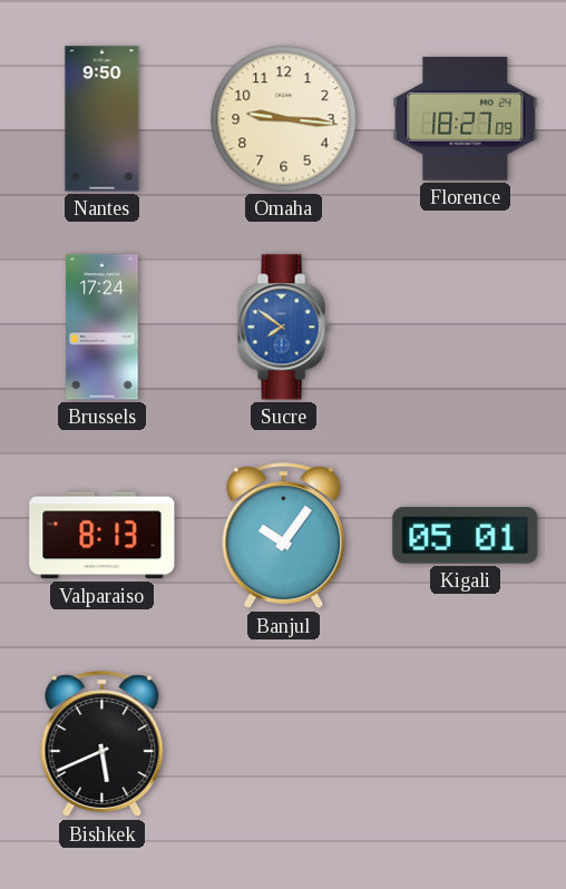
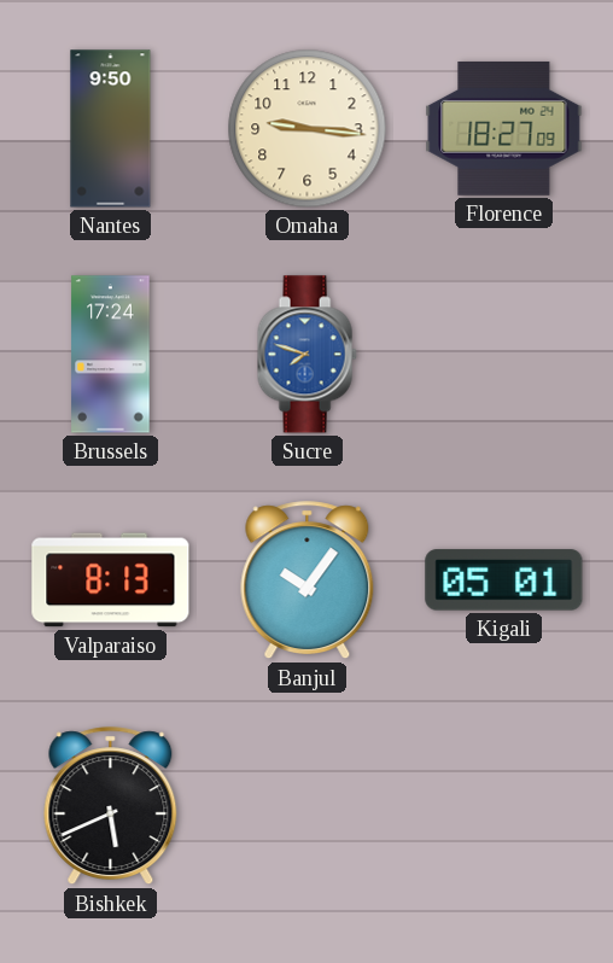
Sucre: 7:51 -> 7:48
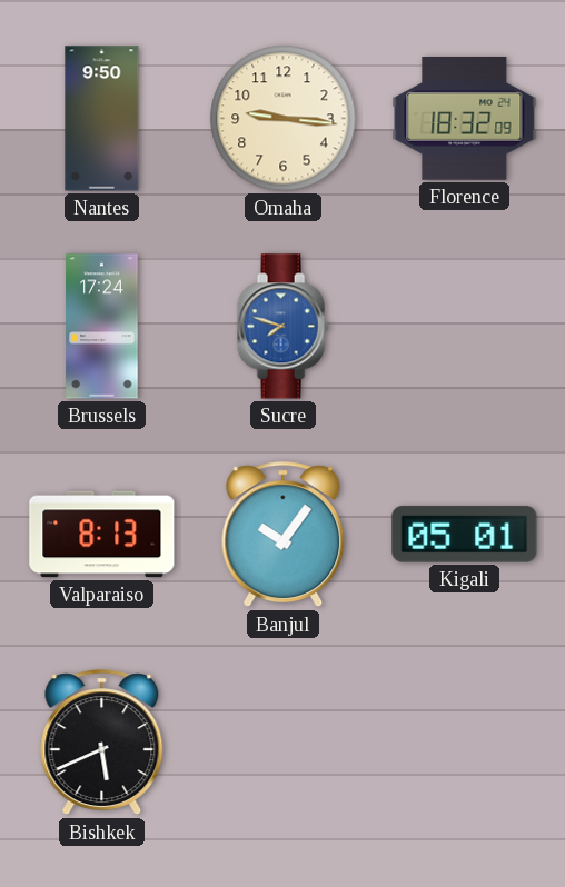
Florence: 18:27 -> 18:32
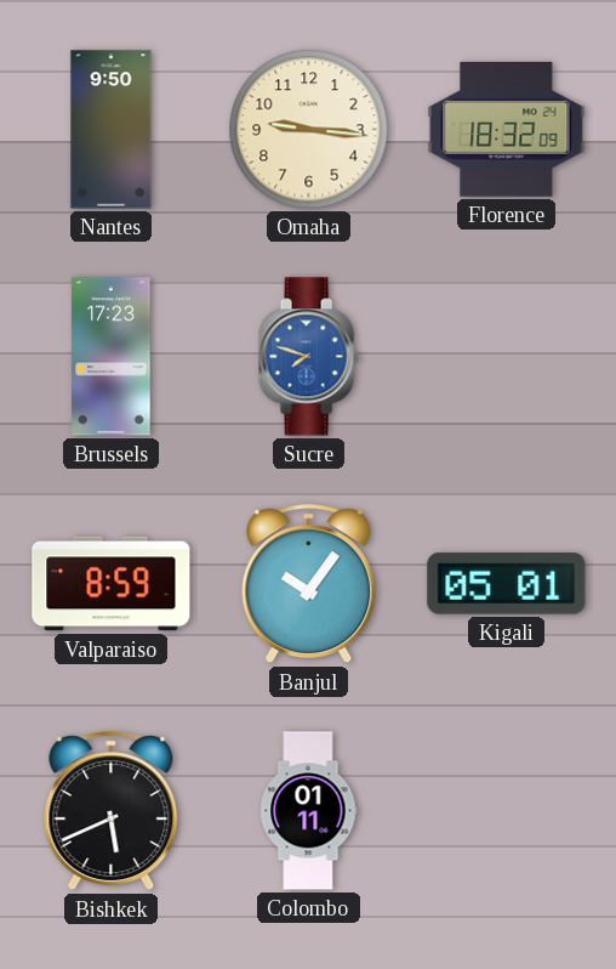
Brussels: 17:24 -> 17:23
Valparaiso: 8:13 -> 8:59
Colombo: none -> 01:11
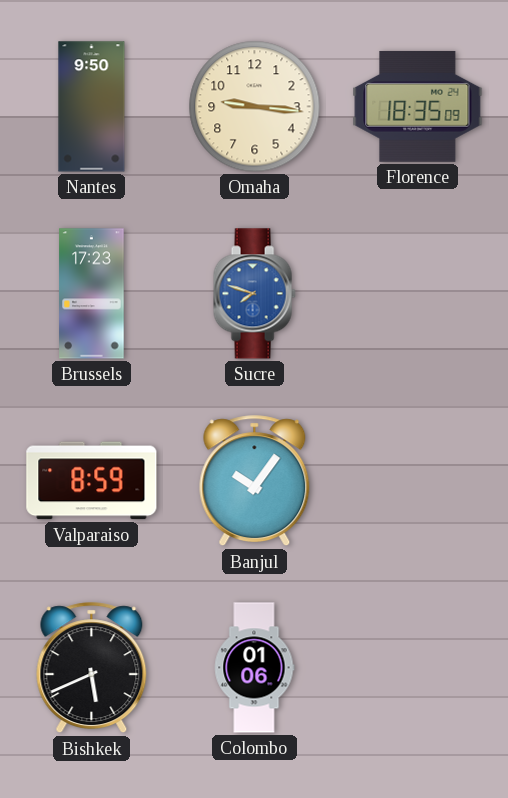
Florence: 18:32 -> 18:35
Kigali: 05:01 -> none
Colombo: 01:11 -> 01:06
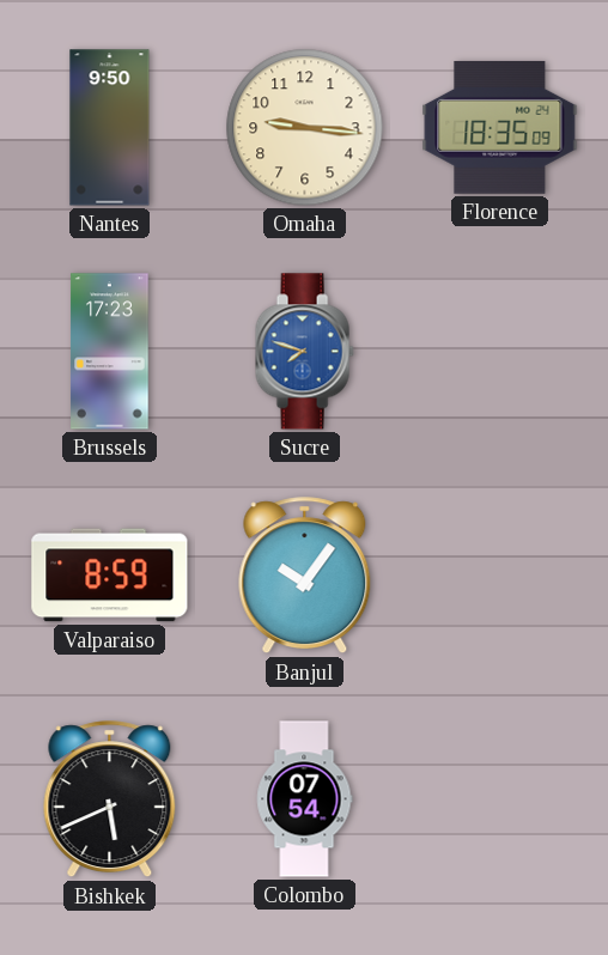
Colombo: 01:06 -> 07:54
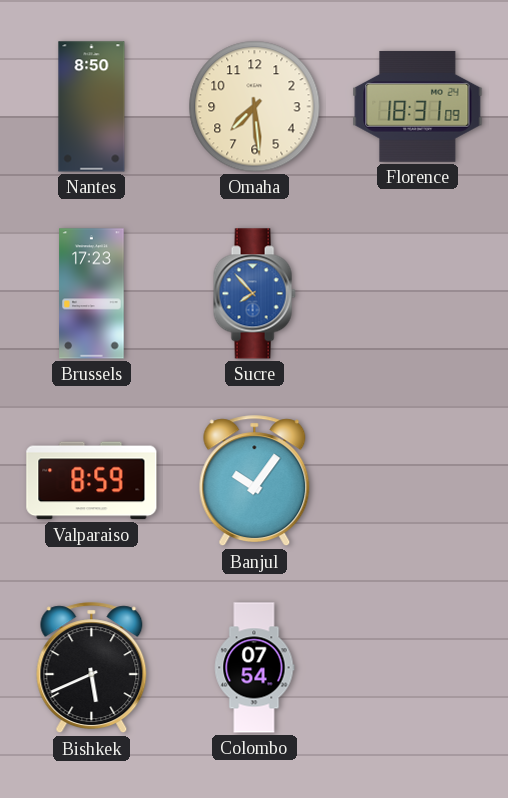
Nantes: 9:50 -> 8:50
Omaha: 9:16 -> 7:29
Florence: 18:35 -> 18:31
Sucre: 7:48 -> 7:53
